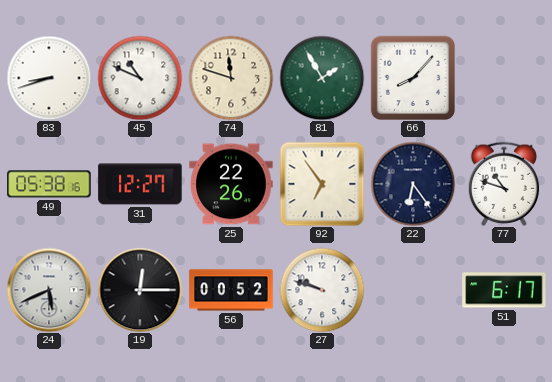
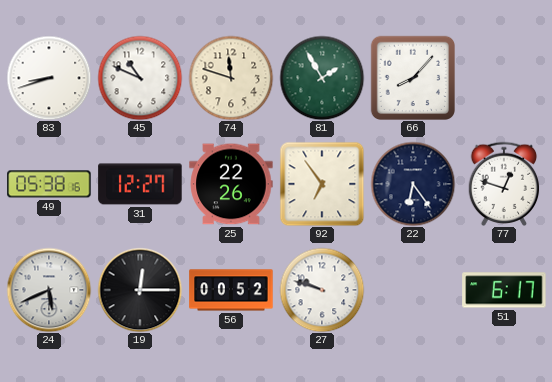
77: 10:48 -> 12:48
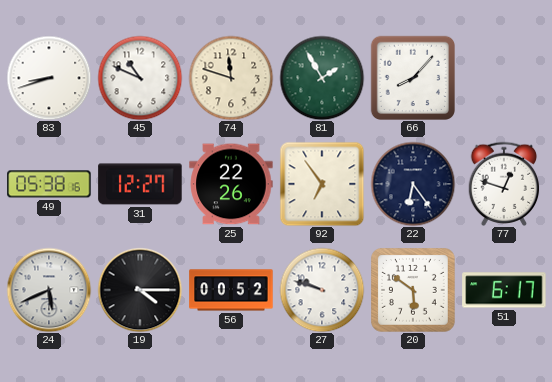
19: 12:15 -> 4:15
20: none -> 5:51
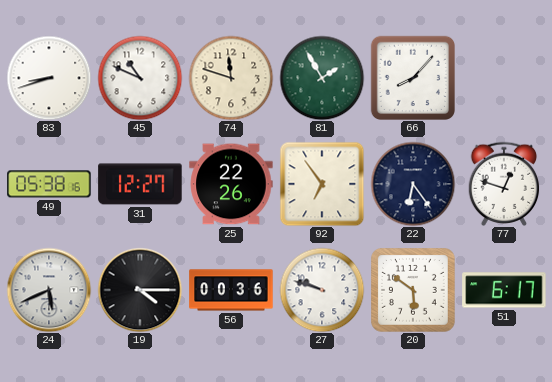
56: 00:52 -> 00:36
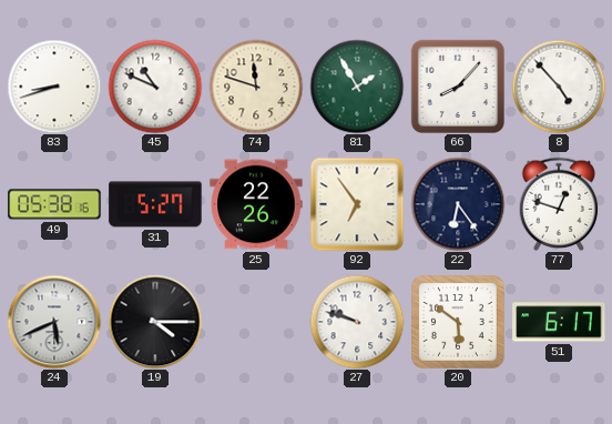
8: none -> 4:53
31: 12:27 -> 5:27
56: 00:36 -> none
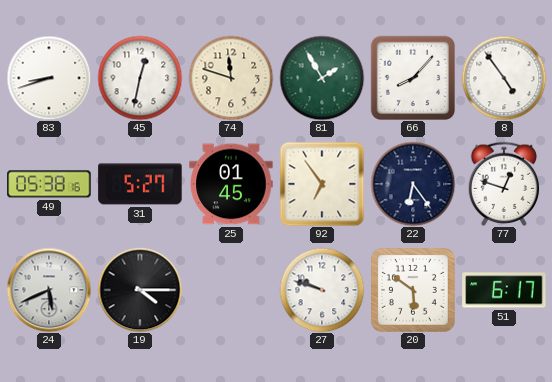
45: 10:49 -> 12:32
8: 4:53 -> 4:54
25: 22:26 -> 01:45
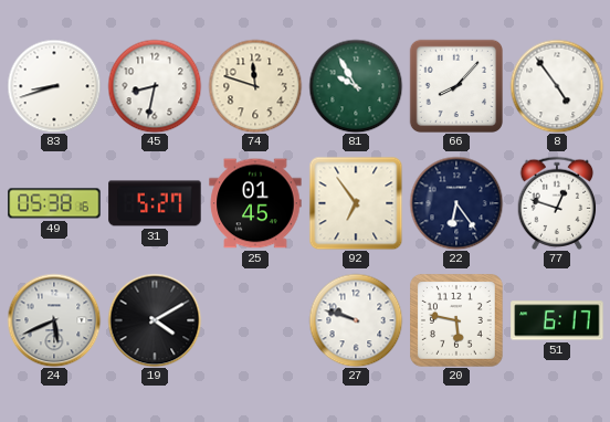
45: 12:32 -> 8:32
81: 1:55 -> 9:55
19: 4:15 -> 4:10
20: 5:51 -> 5:47
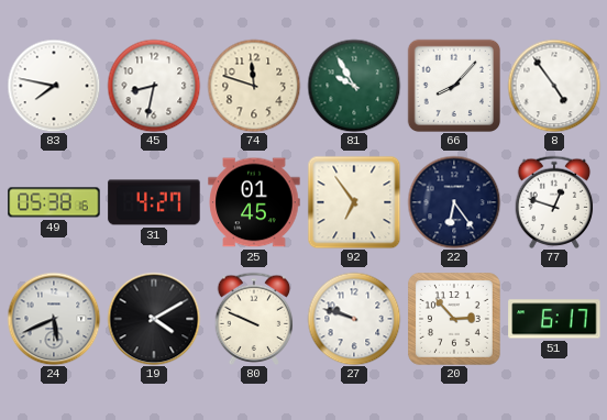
83: 8:42 -> 7:47
31: 5:27 -> 4:27
80: none -> 9:49
20: 5:47 -> 2:53
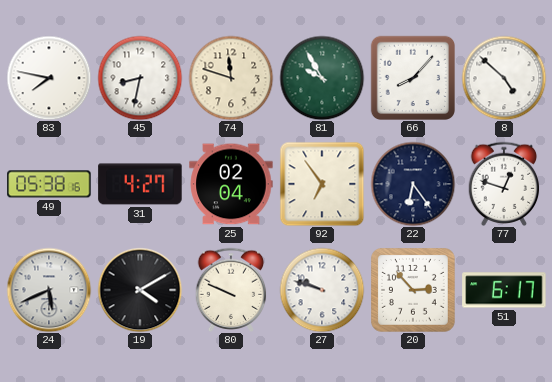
8: 4:54 -> 4:52
25: 01:45 -> 02:04
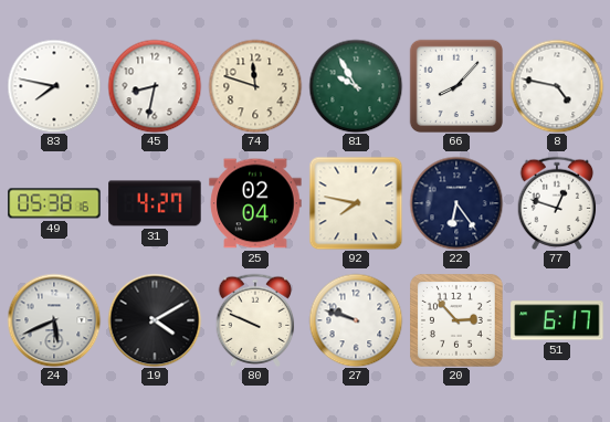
8: 4:52 -> 4:47
92: 6:54 -> 7:47
